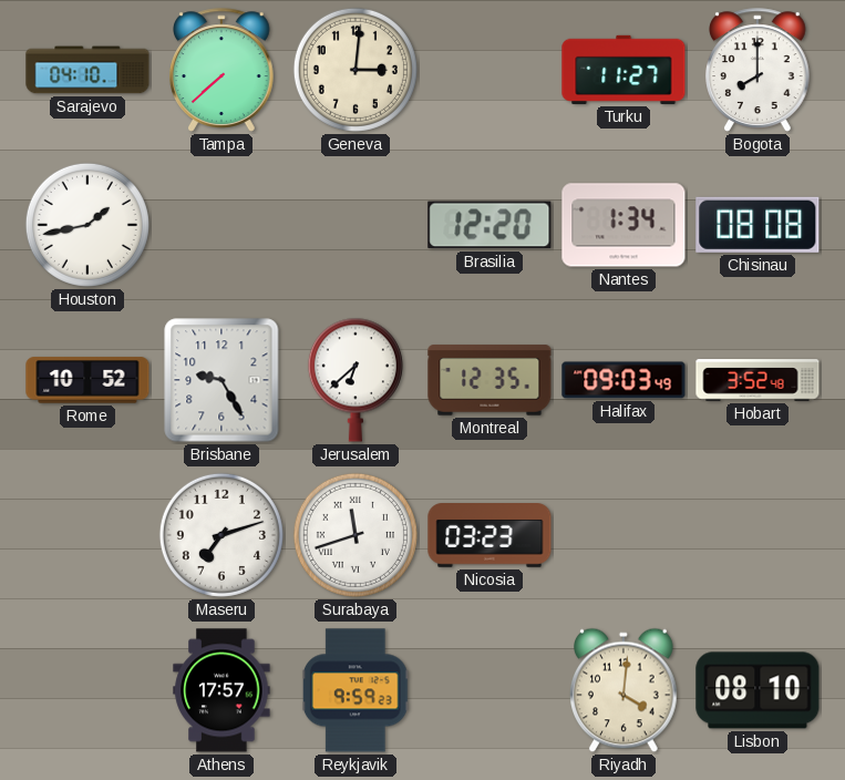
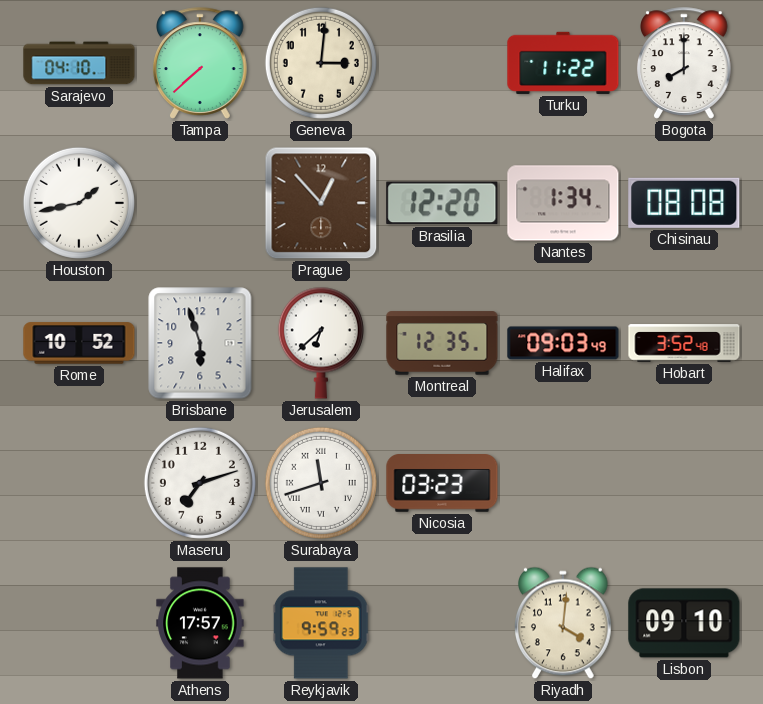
Turku: 11:27 -> 11:22
Prague: none -> 12:53
Brisbane: 9:25 -> 5:57
Lisbon: 08:10 -> 09:10
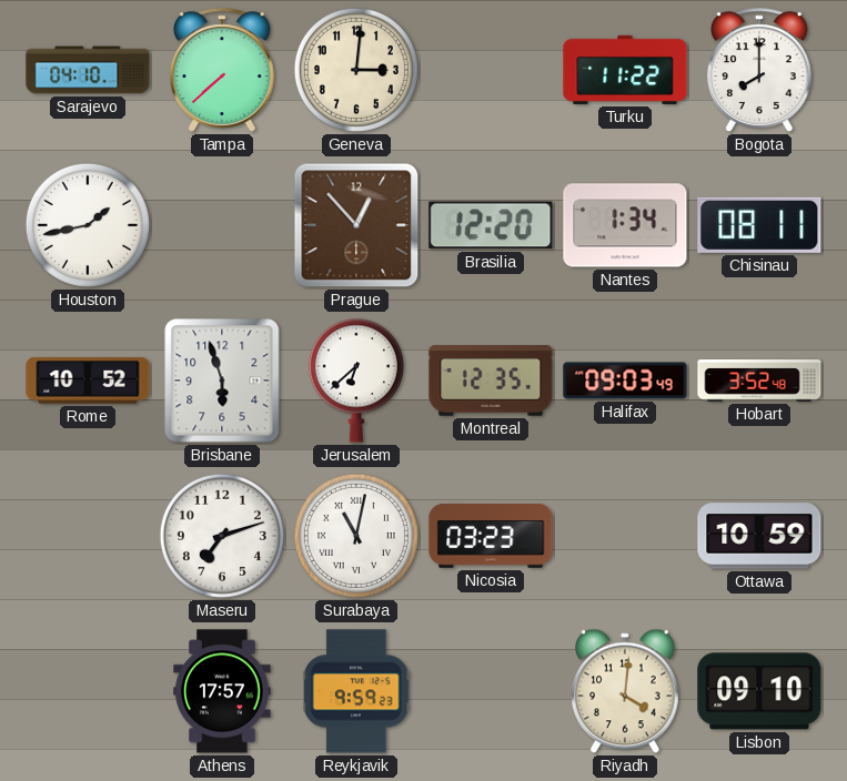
Chisinau: 08:08 -> 08:11
Surabaya: 11:42 -> 11:02
Ottawa: none -> 10:59
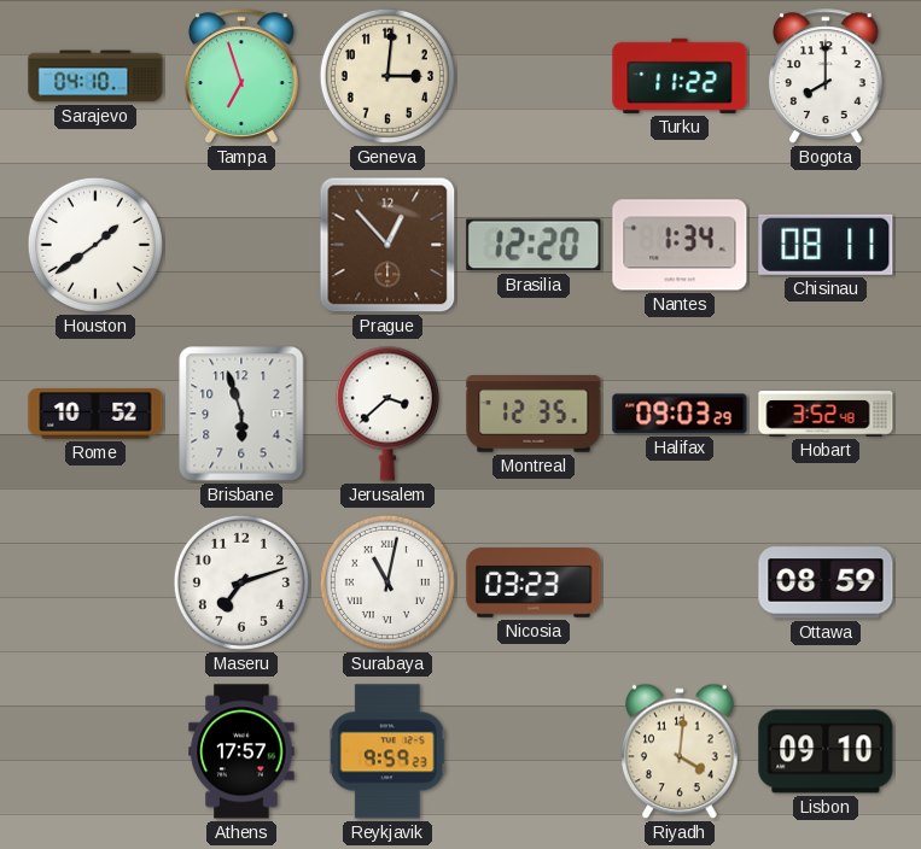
Tampa: 7:38 -> 6:57
Houston: 1:43 -> 1:39
Jerusalem: 6:38 -> 3:38
Halifax: 09:03:49 -> 09:03:29
Ottawa: 10:59 -> 08:59
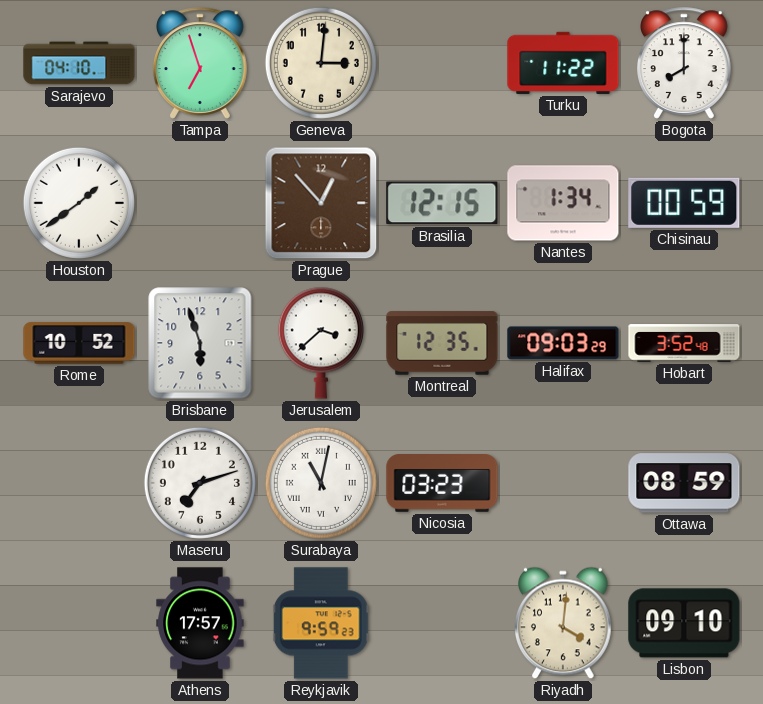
Brasilia: 12:20 -> 12:15
Chisinau: 08:11 -> 00:59
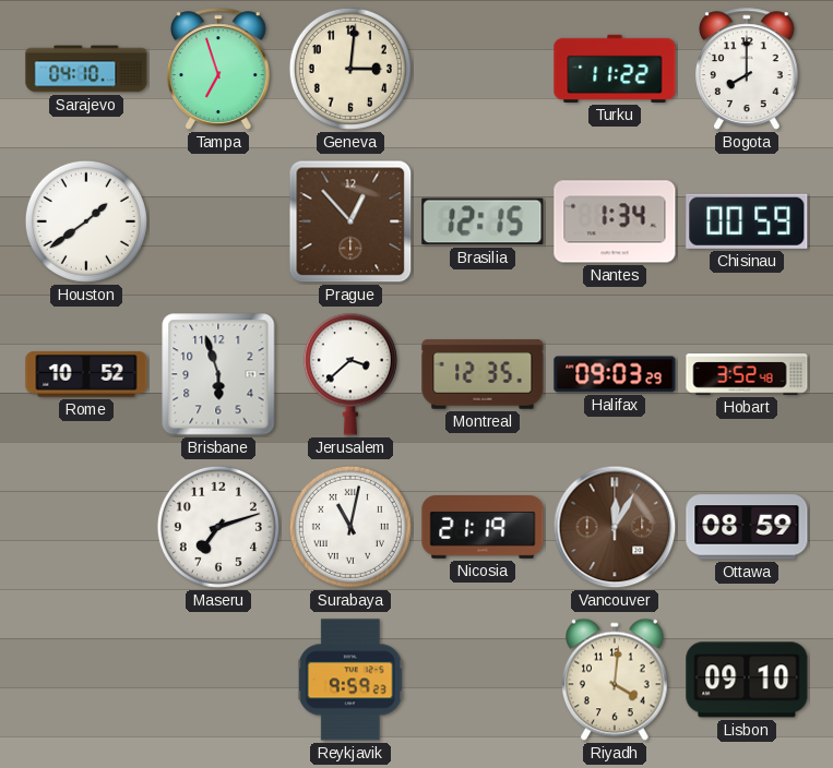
Nicosia: 03:23 -> 21:19
Vancouver: none -> 12:05
Athens: 17:57 -> none
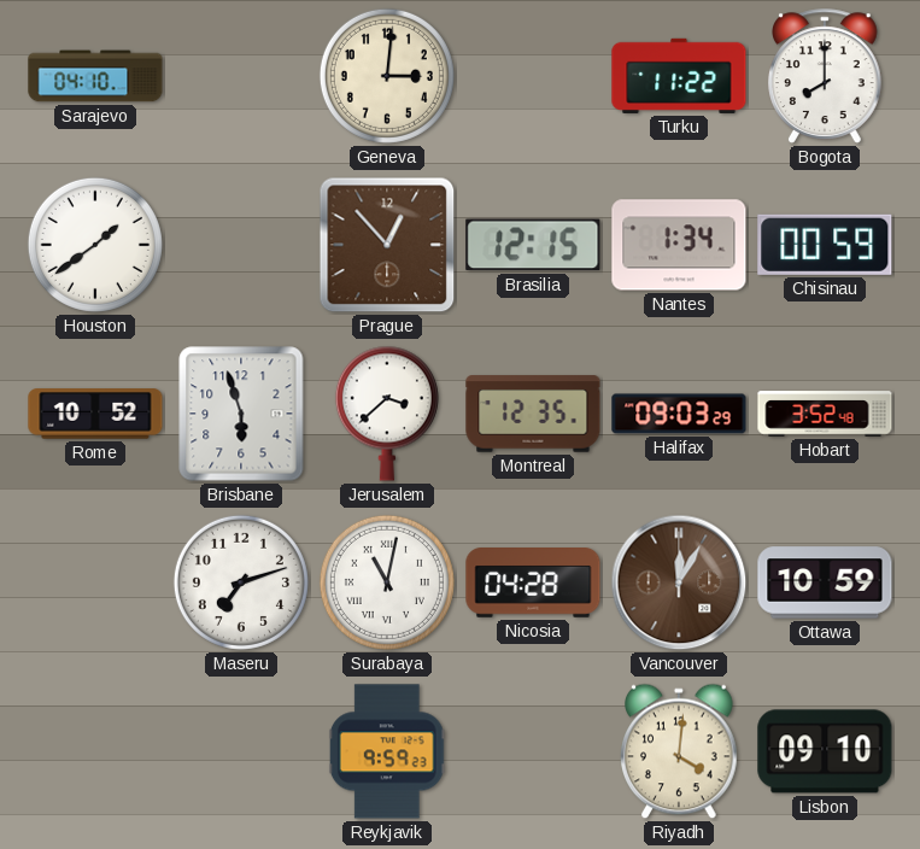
Tampa: 6:57 -> none
Nicosia: 21:19 -> 04:28
Ottawa: 08:59 -> 10:59
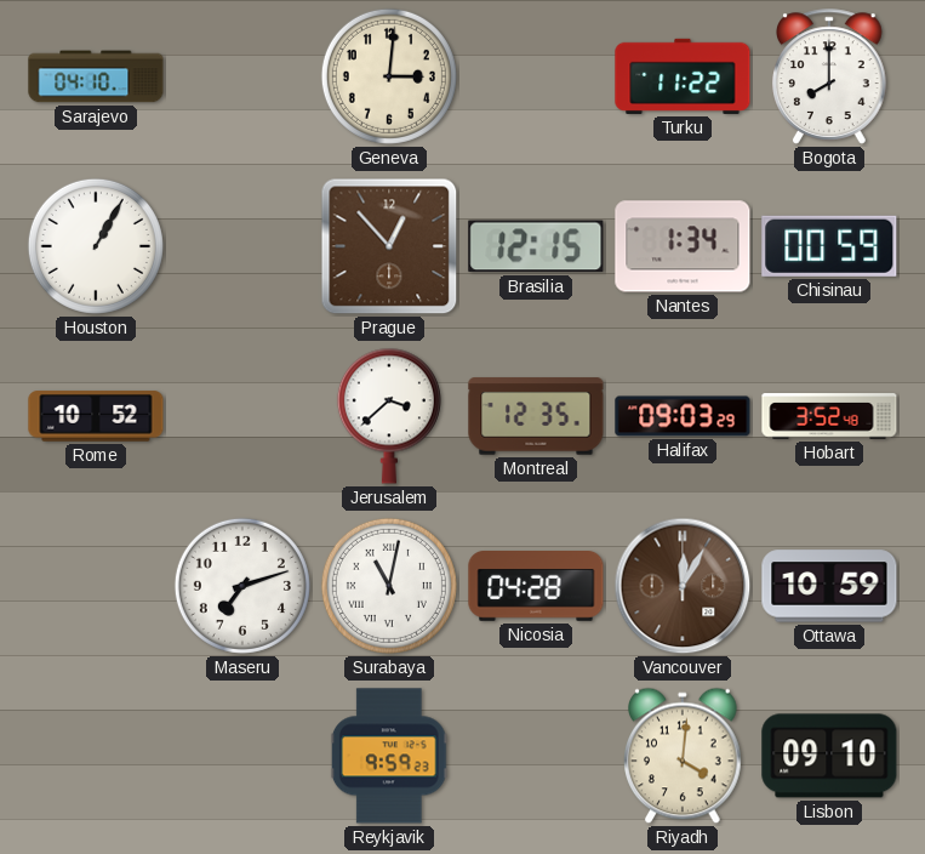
Houston: 1:39 -> 1:05
Brisbane: 5:57 -> none
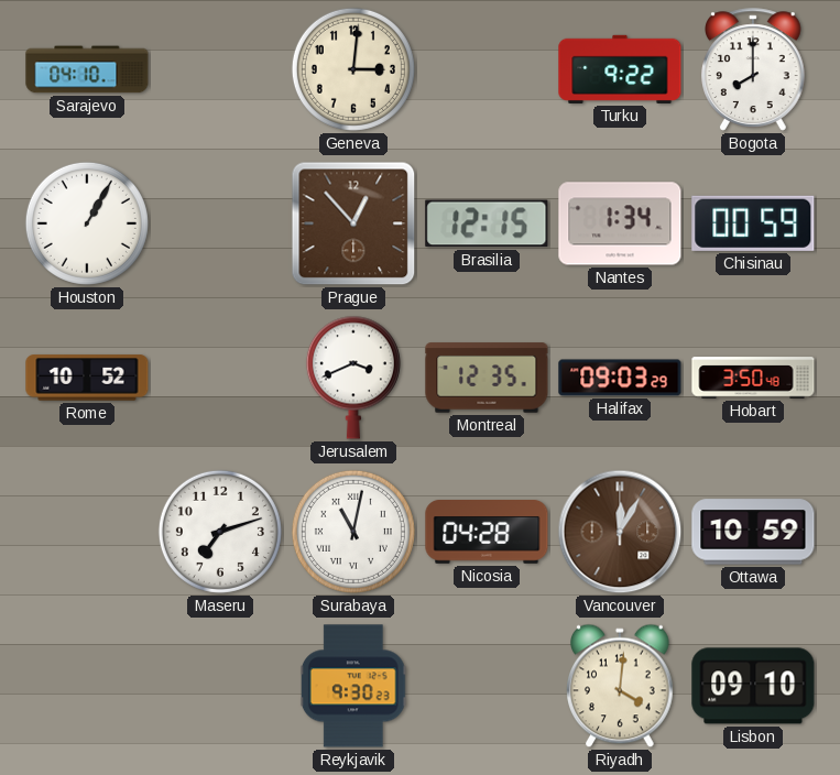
Turku: 11:22 -> 9:22
Jerusalem: 3:38 -> 3:41
Hobart: 3:52 -> 3:50
Reykjavik: 9:59 -> 9:30
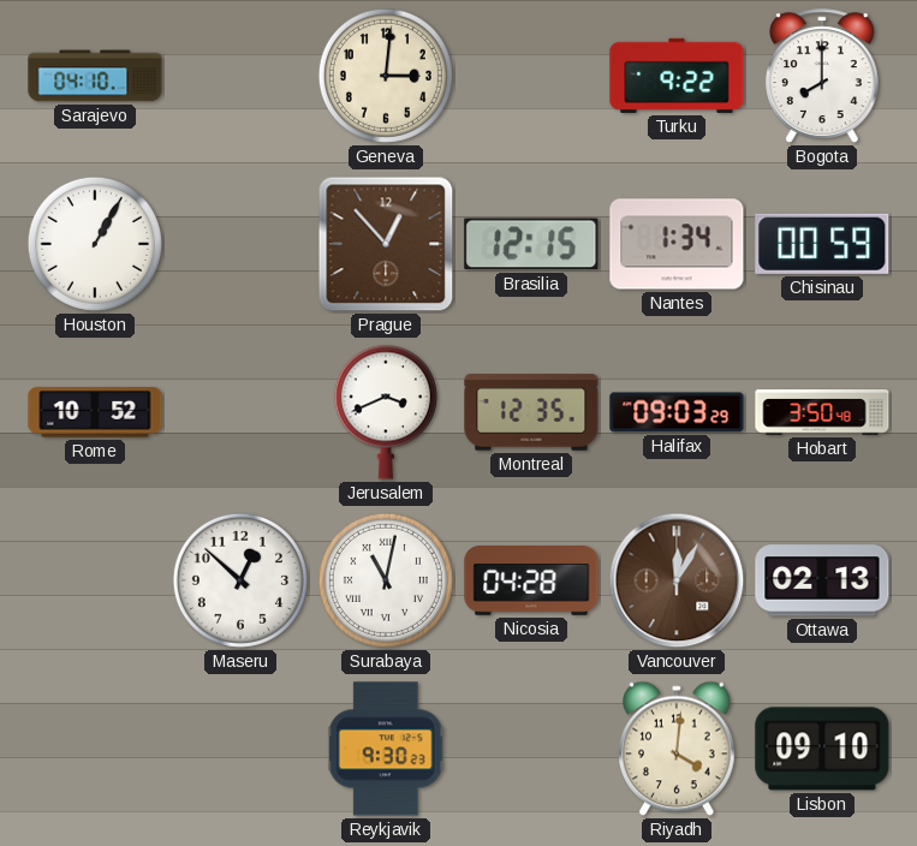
Maseru: 7:12 -> 12:52
Ottawa: 10:59 -> 02:13
